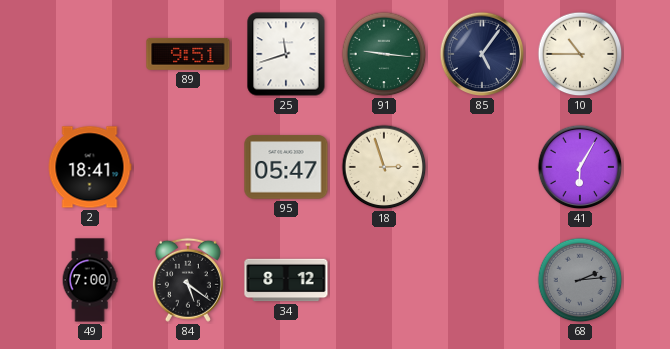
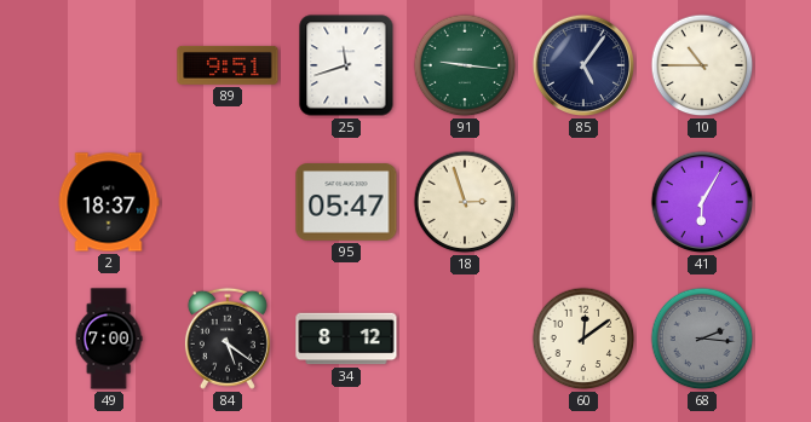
2: 18:41 -> 18:37
60: none -> 12:09
68: 2:14 -> 2:16
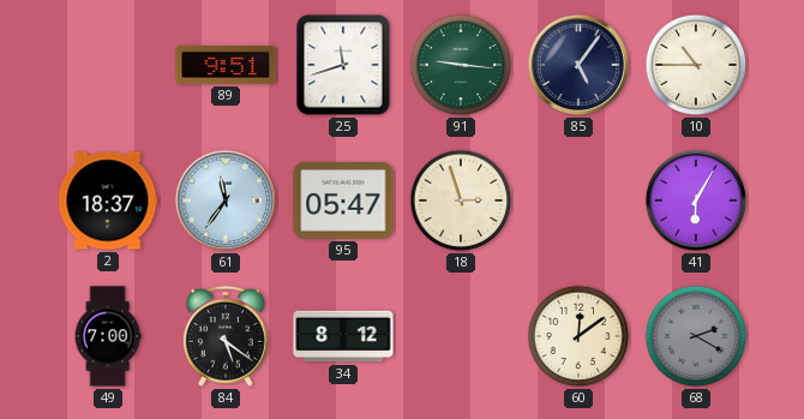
61: none -> 11:36
68: 2:16 -> 2:20
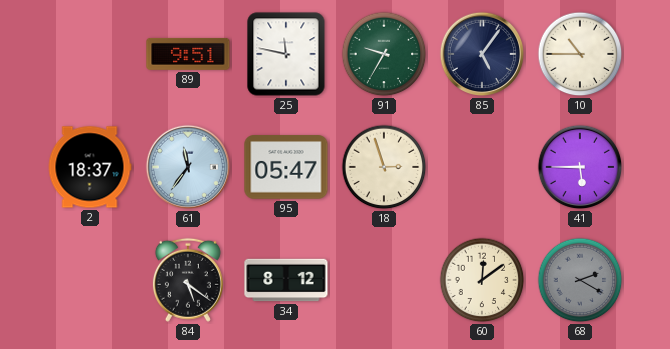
25: 11:42 -> 11:47
91: 9:16 -> 9:35
41: 6:05 -> 5:45
49: 7:00 -> none
